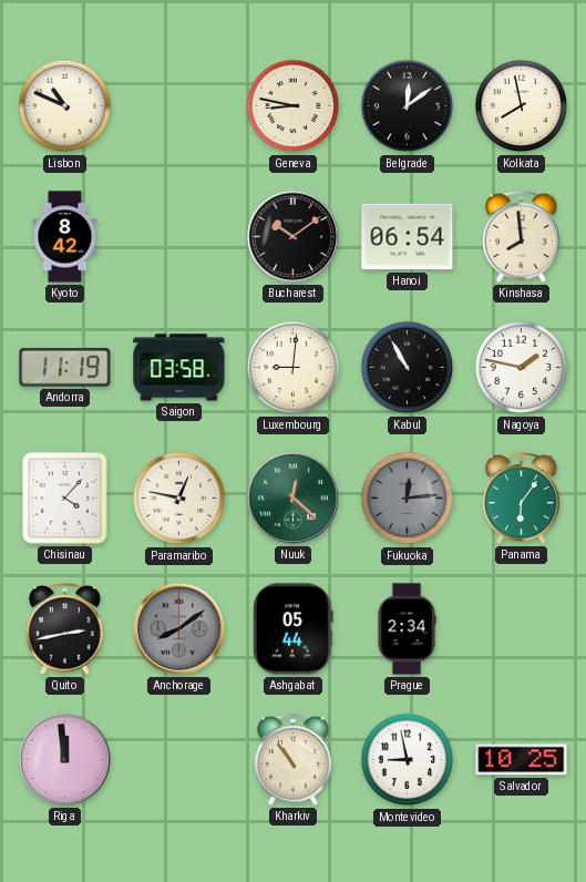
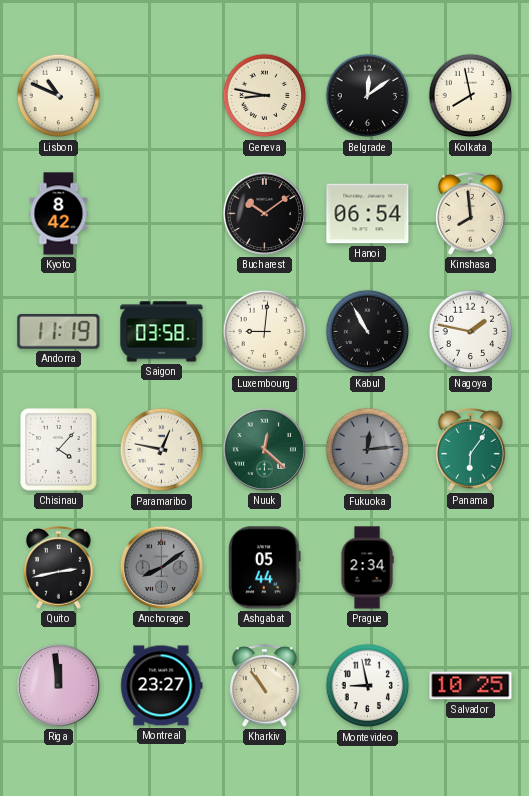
Montreal: none -> 23:27
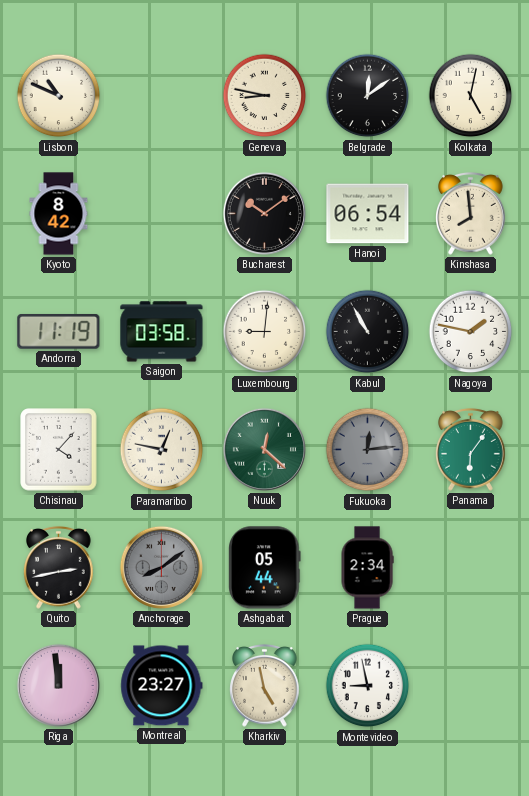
Kolkata: 7:58 -> 5:02
Kharkiv: 10:54 -> 4:58
Salvador: 10:25 -> none
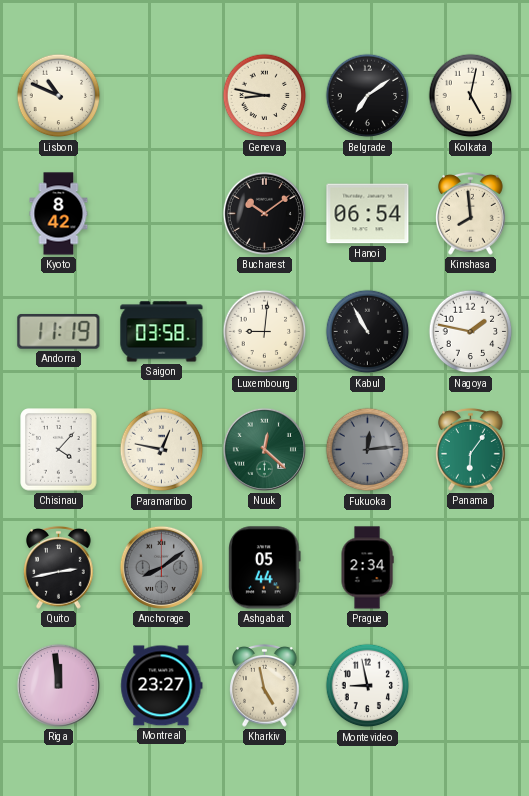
Belgrade: 12:09 -> 7:09
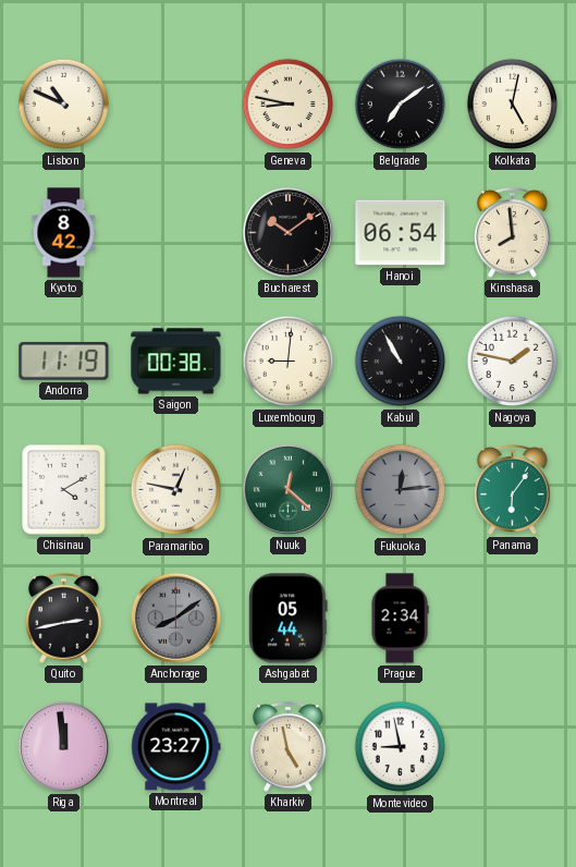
Saigon: 03:58 -> 00:38
Chisinau: 4:07 -> 4:10
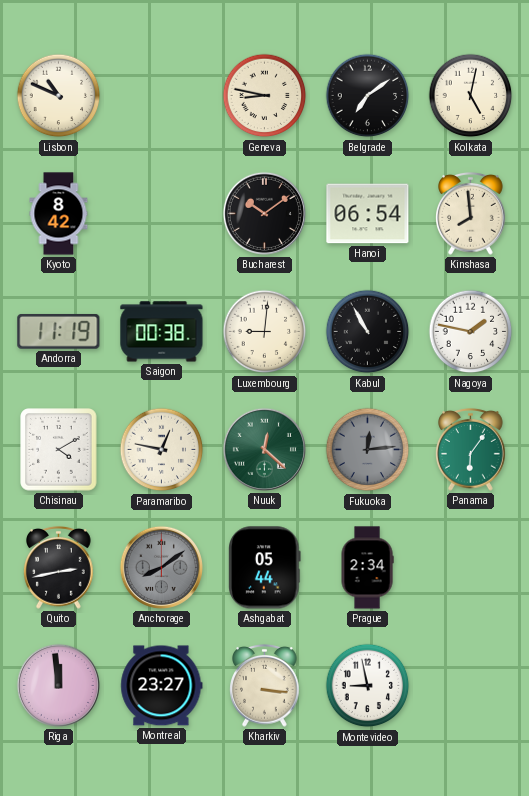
Kharkiv: 4:58 -> 3:16
